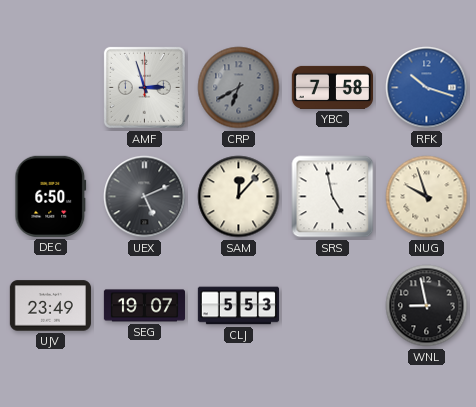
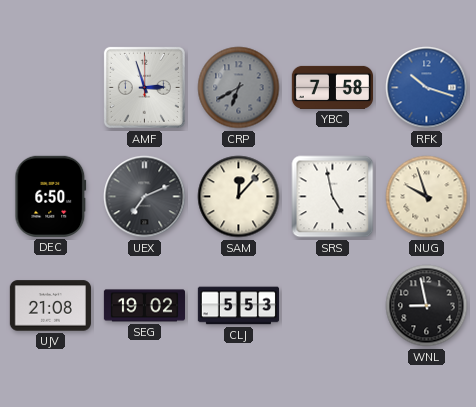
UEX: 5:11 -> 7:11
UJV: 23:49 -> 21:08
SEG: 19:07 -> 19:02
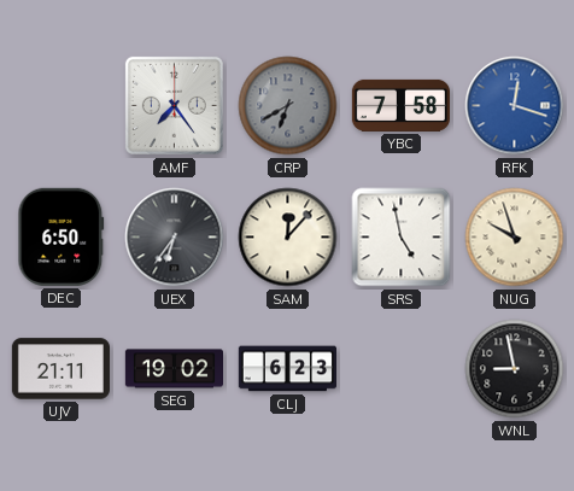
AMF: 2:57 -> 7:24
RFK: 10:18 -> 12:18
UEX: 7:11 -> 6:36
UJV: 21:08 -> 21:11
CLJ: 5:53 -> 6:23
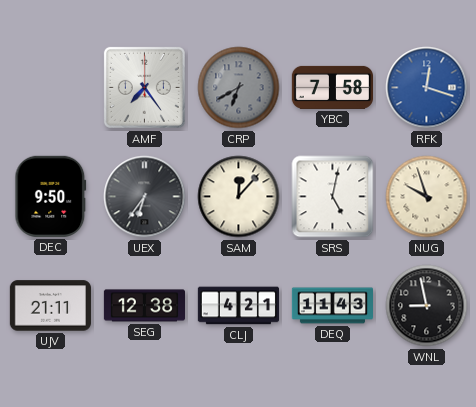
DEC: 6:50 -> 9:50
SRS: 4:58 -> 5:02
SEG: 19:02 -> 12:38
CLJ: 6:23 -> 4:21
DEQ: none -> 11:43
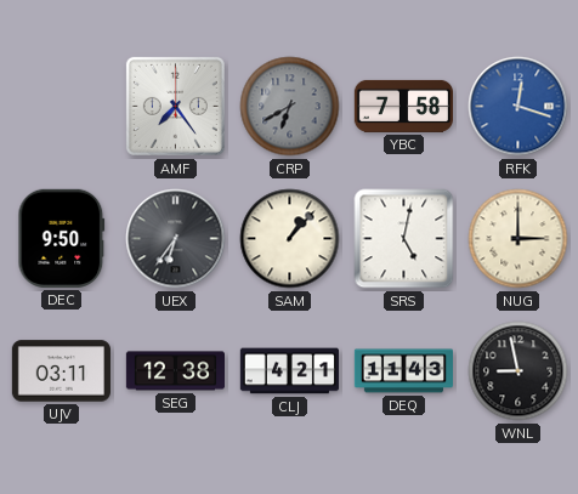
SAM: 12:07 -> 1:07
NUG: 9:57 -> 3:00
UJV: 21:11 -> 03:11
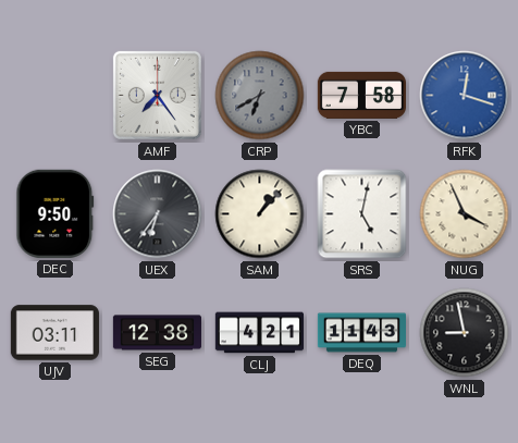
NUG: 3:00 -> 3:56
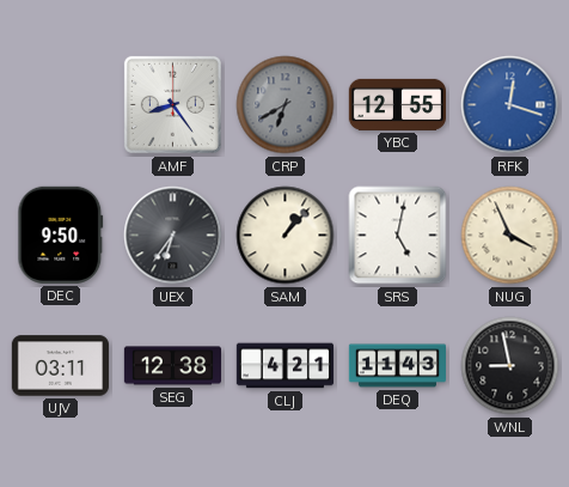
AMF: 7:24 -> 8:24
YBC: 7:58 -> 12:55
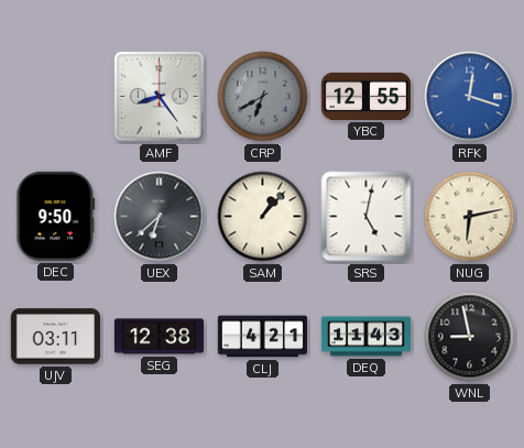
UEX: 6:36 -> 6:38
NUG: 3:56 -> 6:13
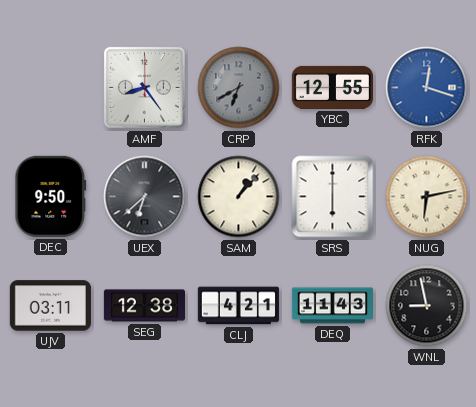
SRS: 5:02 -> 6:00
